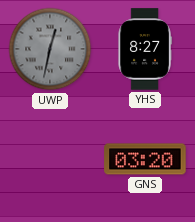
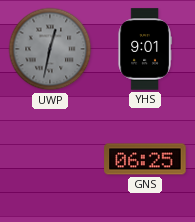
YHS: 8:27 -> 9:01
GNS: 03:20 -> 06:25
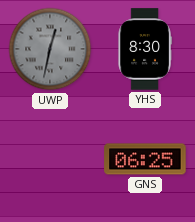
YHS: 9:01 -> 8:30
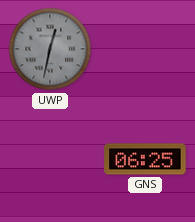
YHS: 8:30 -> none
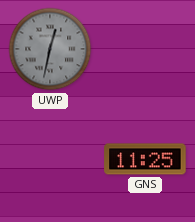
GNS: 06:25 -> 11:25
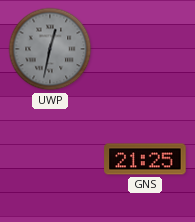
GNS: 11:25 -> 21:25
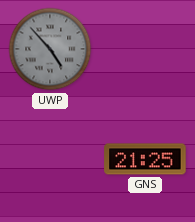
UWP: 12:32 -> 4:53
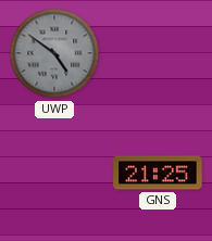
UWP: 4:53 -> 4:51
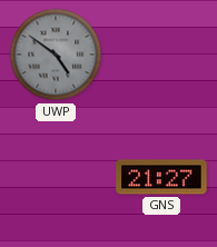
GNS: 21:25 -> 21:27
